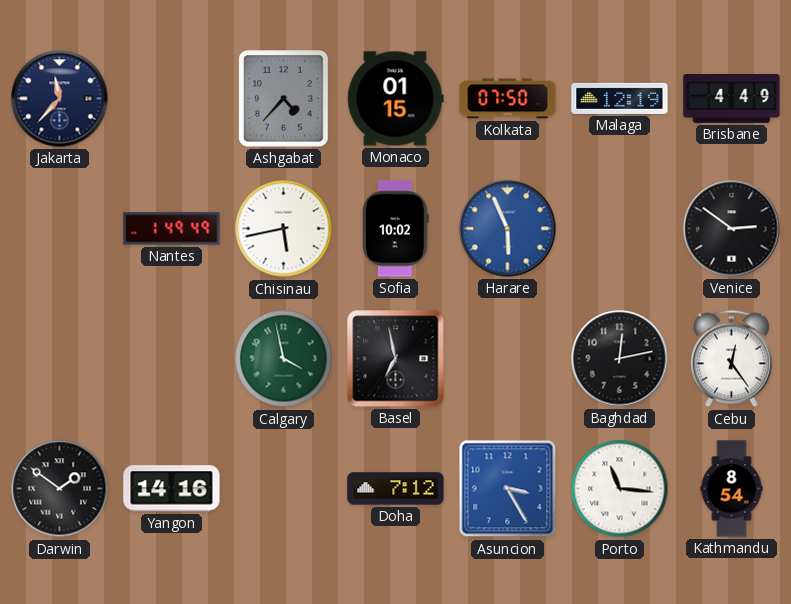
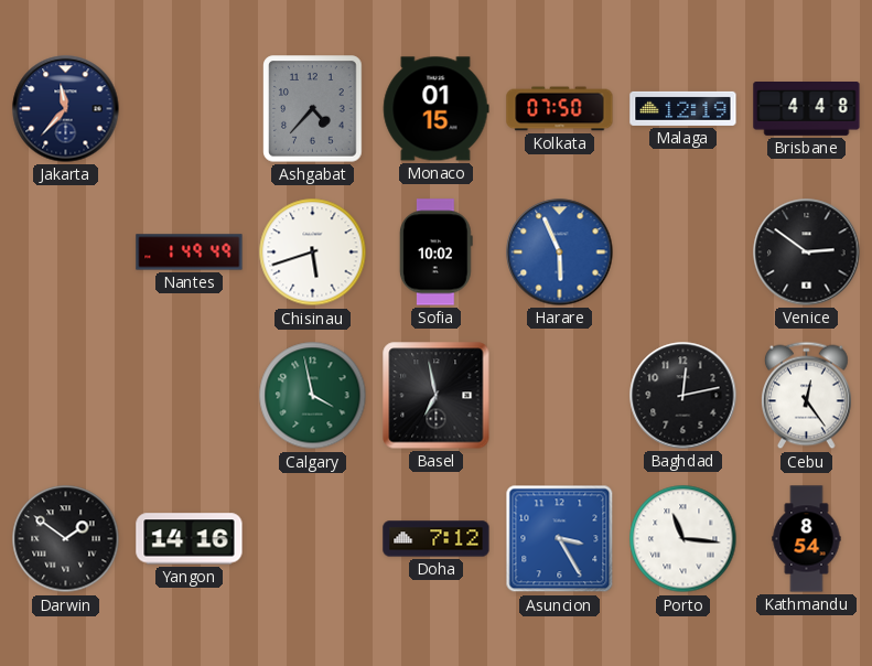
Brisbane: 4:49 -> 4:48
Chisinau: 5:43 -> 5:42
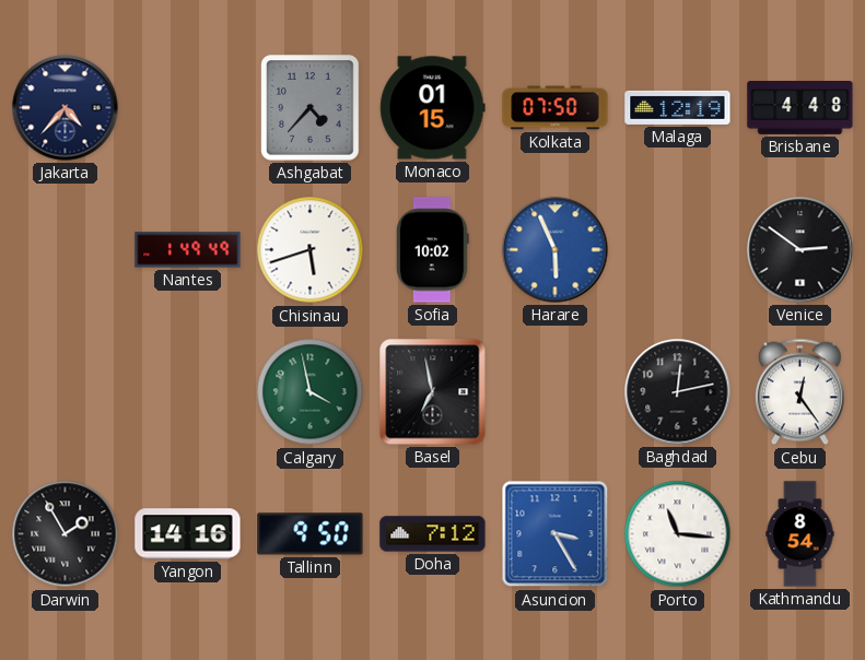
Jakarta: 11:37 -> 4:37
Darwin: 1:51 -> 1:55
Tallinn: none -> 9:50
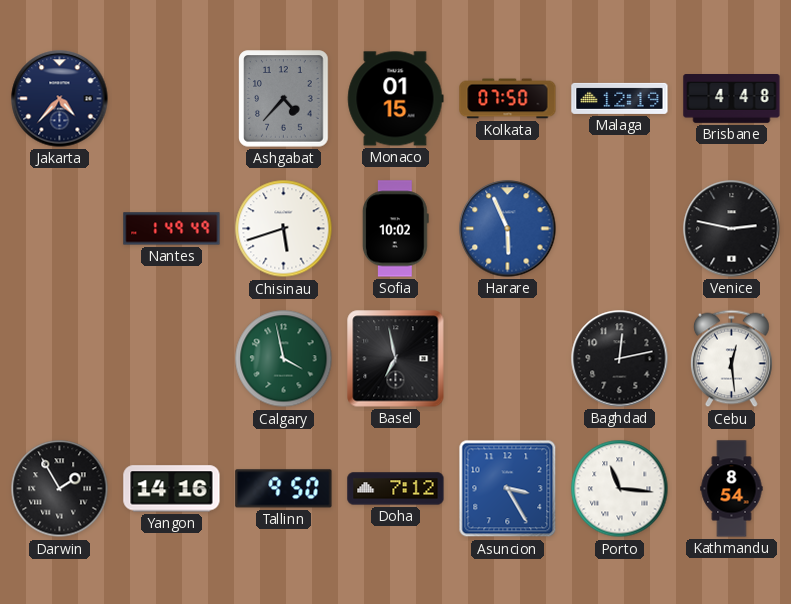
Venice: 2:51 -> 2:47
Cebu: 12:24 -> 12:29
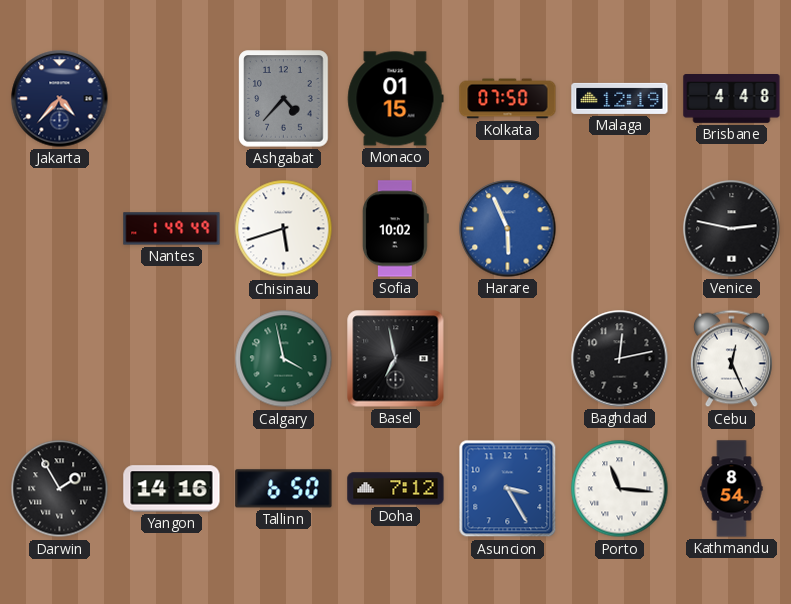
Cebu: 12:29 -> 12:26
Tallinn: 9:50 -> 6:50
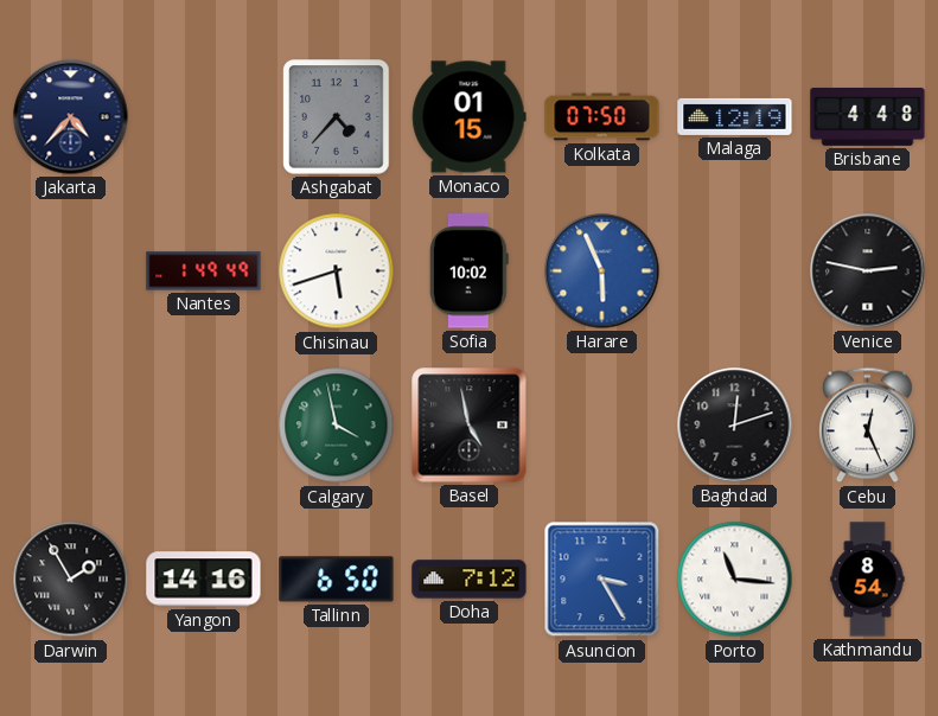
Basel: 6:58 -> 4:58
Baghdad: 12:13 -> 12:12
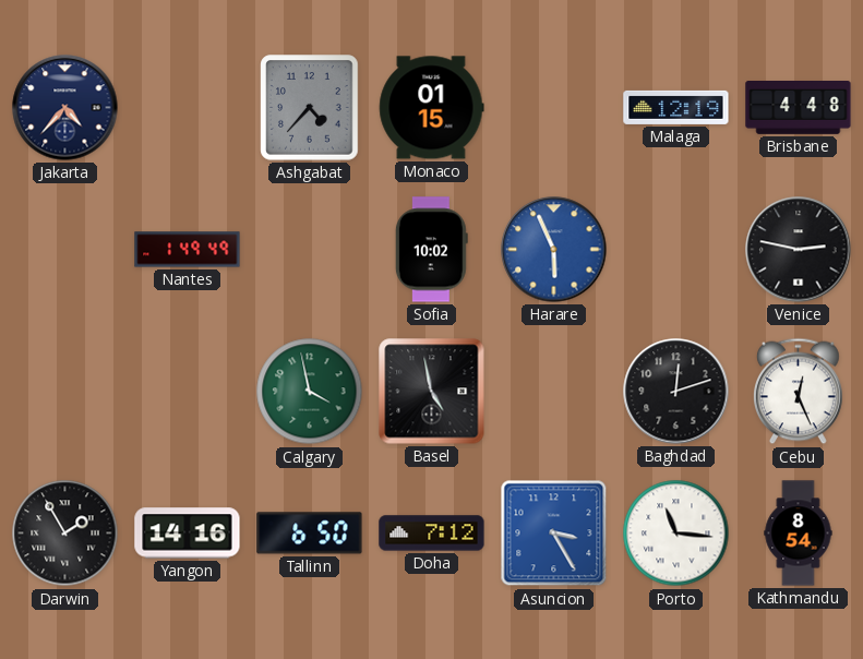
Kolkata: 07:50 -> none
Chisinau: 5:42 -> none
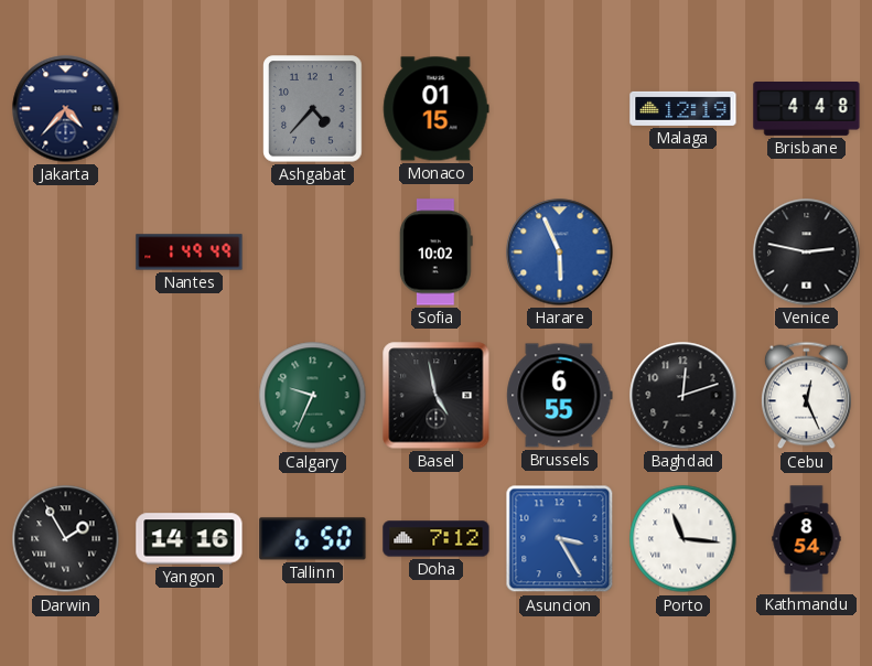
Calgary: 3:58 -> 9:34
Brussels: none -> 6:55
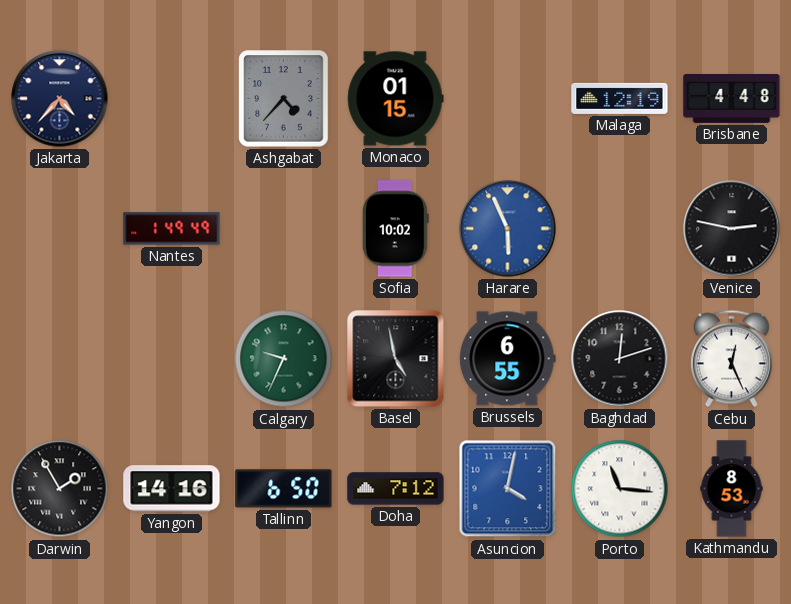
Asuncion: 3:25 -> 4:02
Kathmandu: 8:54 -> 8:53
